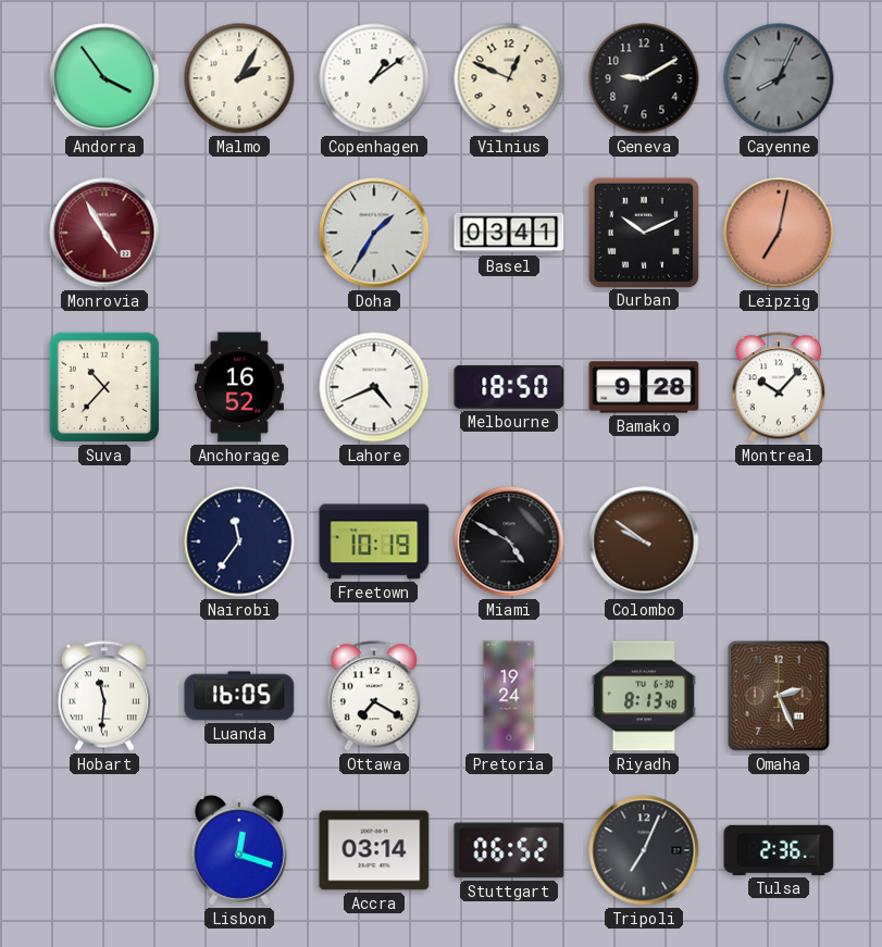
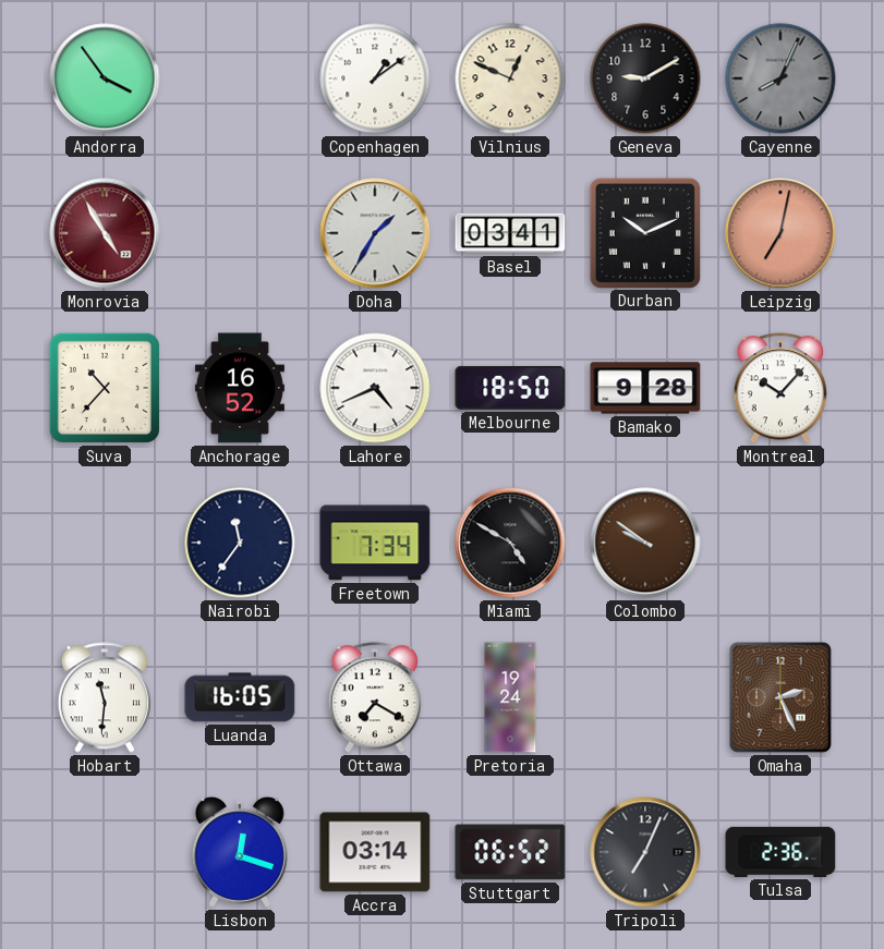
Malmo: 2:05 -> none
Freetown: 10:19 -> 7:34
Riyadh: 8:13 -> none
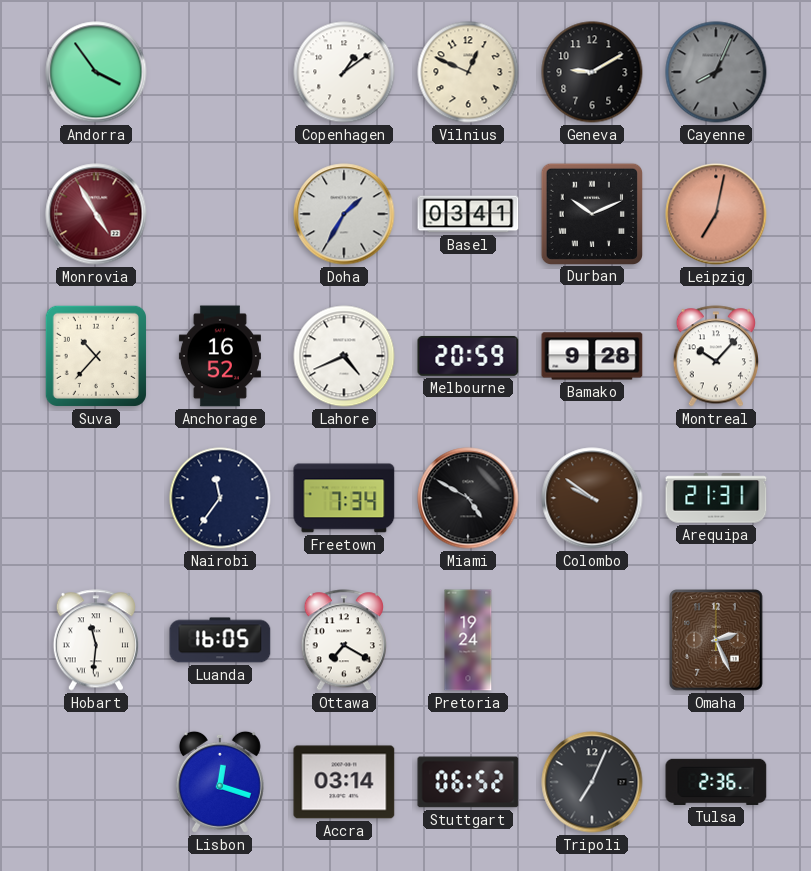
Melbourne: 18:50 -> 20:59
Arequipa: none -> 21:31
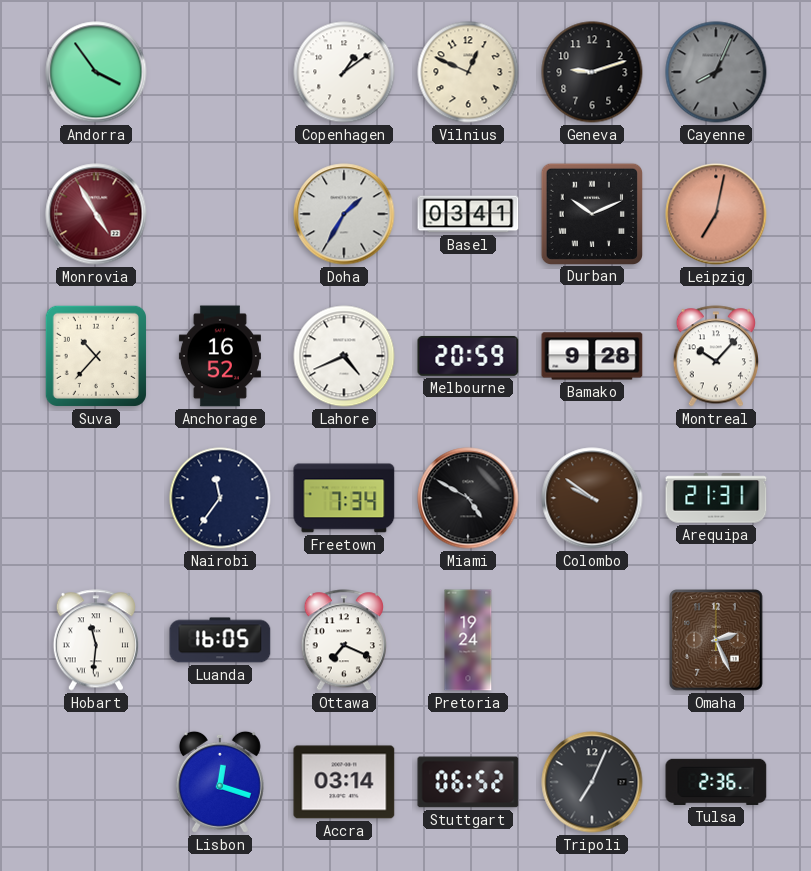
Geneva: 9:10 -> 9:12
Ottawa: 7:20 -> 7:19
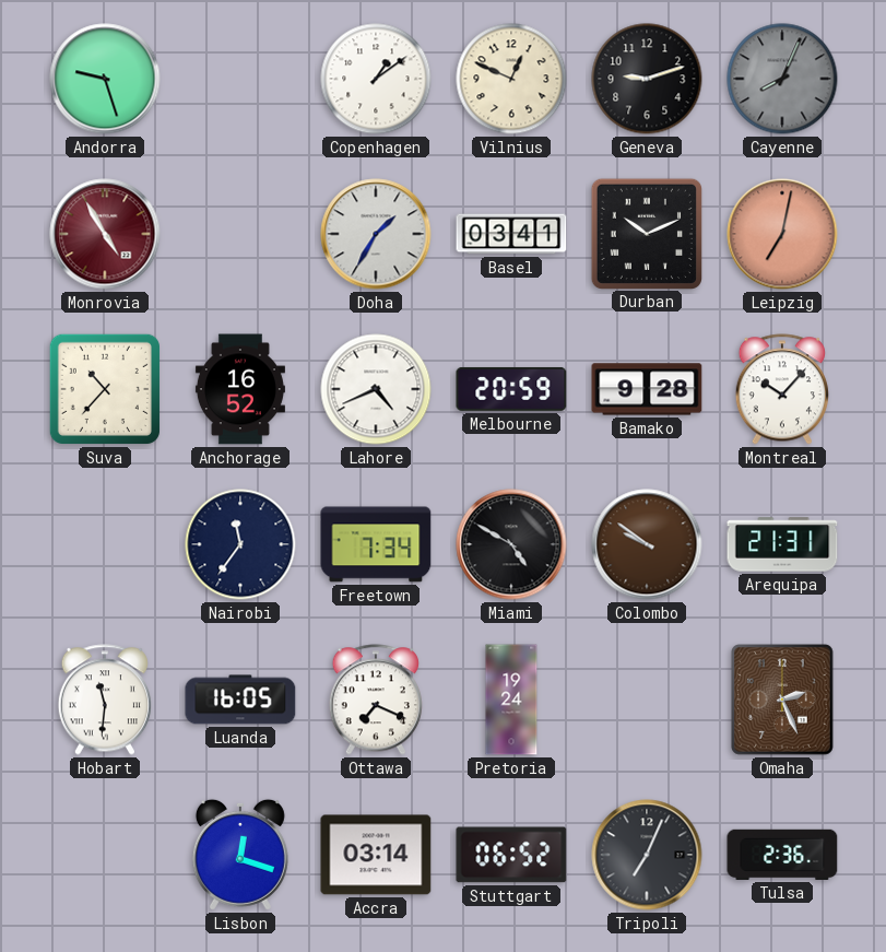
Andorra: 3:54 -> 9:27
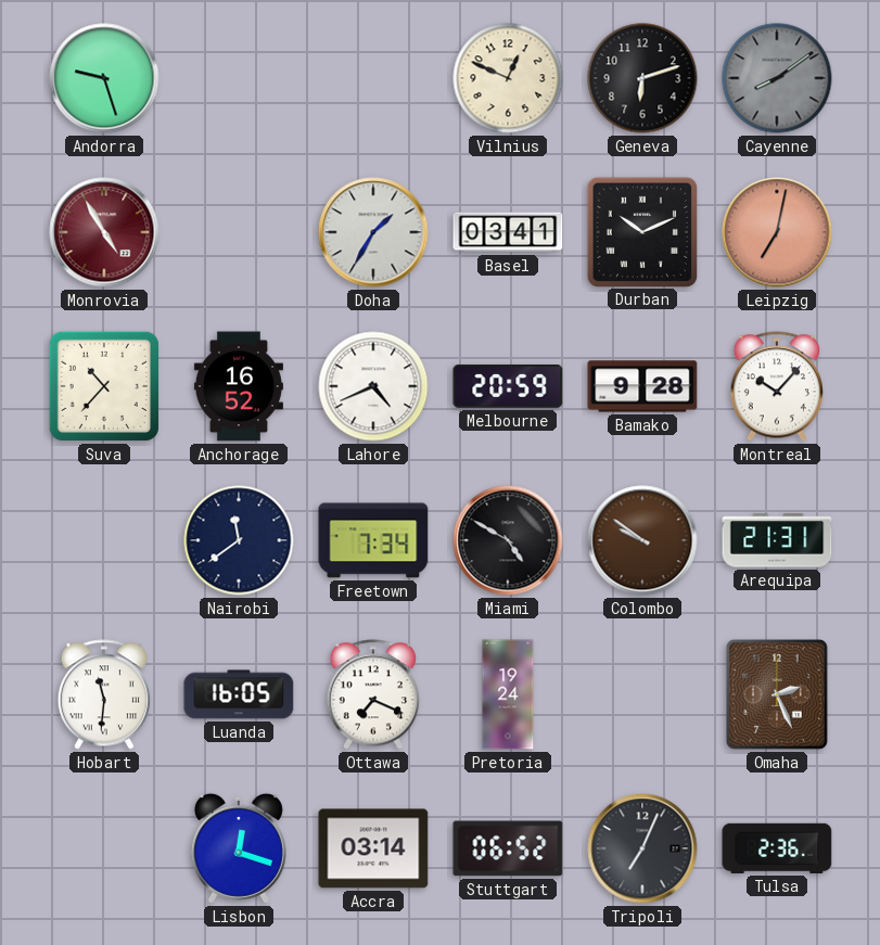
Copenhagen: 1:09 -> none
Geneva: 9:12 -> 6:12
Cayenne: 8:04 -> 8:09
Nairobi: 11:36 -> 11:39
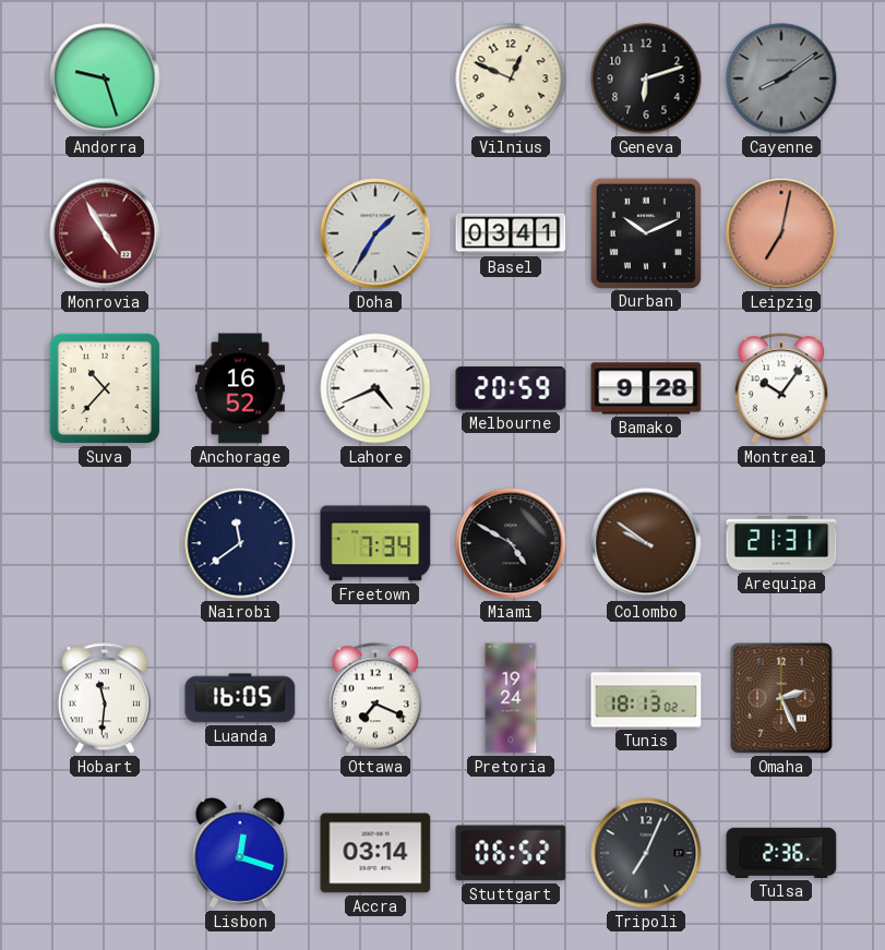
Montreal: 10:07 -> 10:06
Tunis: none -> 18:13
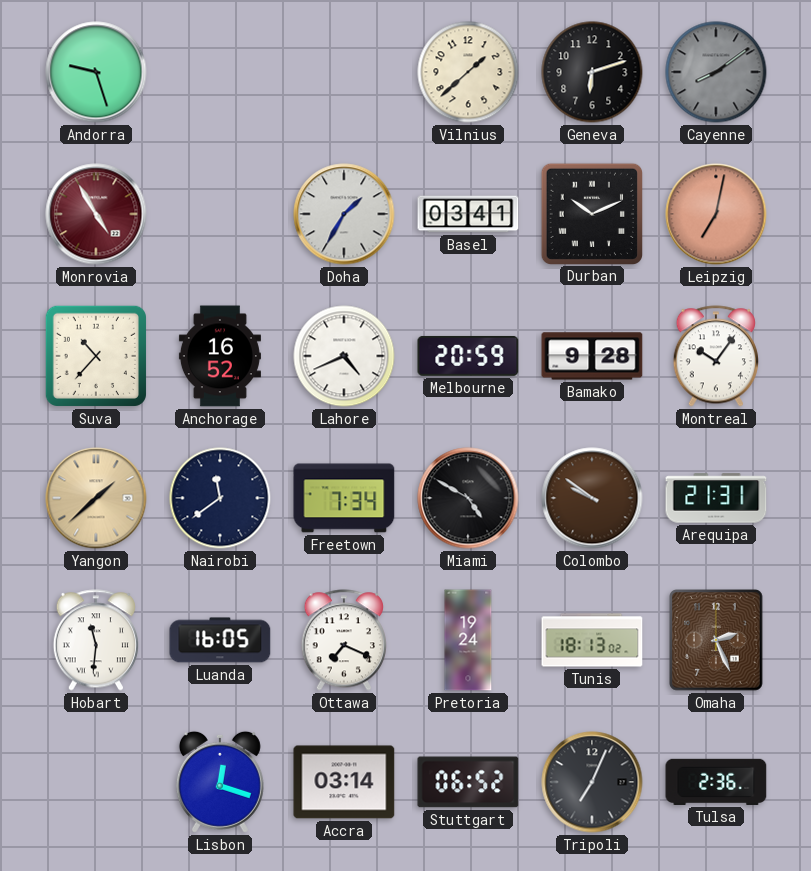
Vilnius: 12:49 -> 1:38
Yangon: none -> 1:38
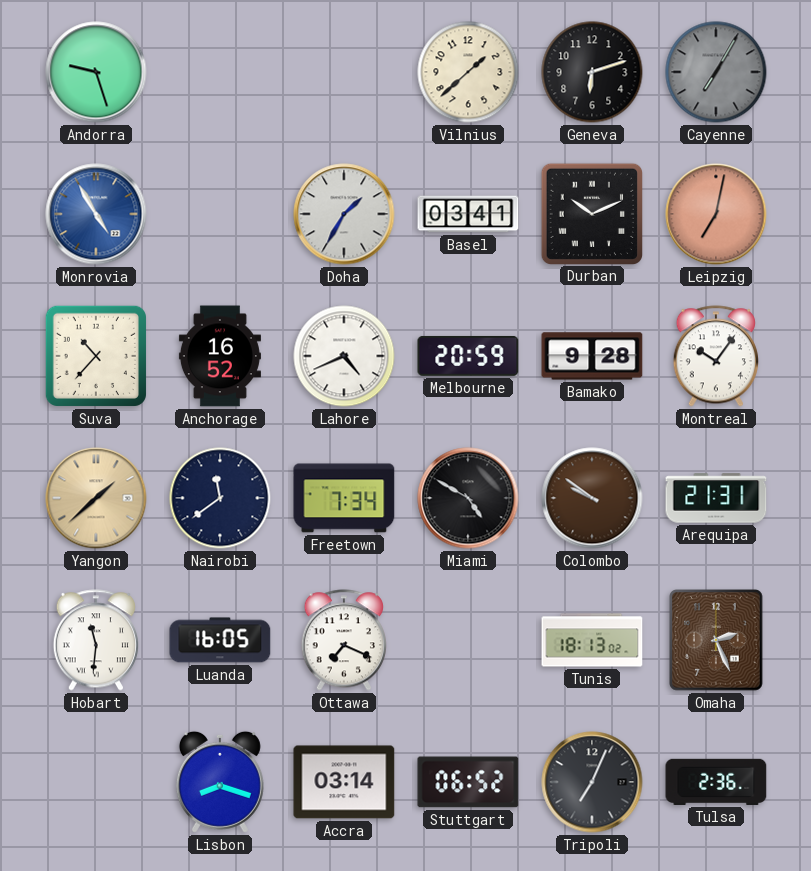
Cayenne: 8:09 -> 7:05
Monrovia dial: burgundy -> blue
Pretoria: 19:24 -> none
Lisbon: 12:18 -> 8:18
